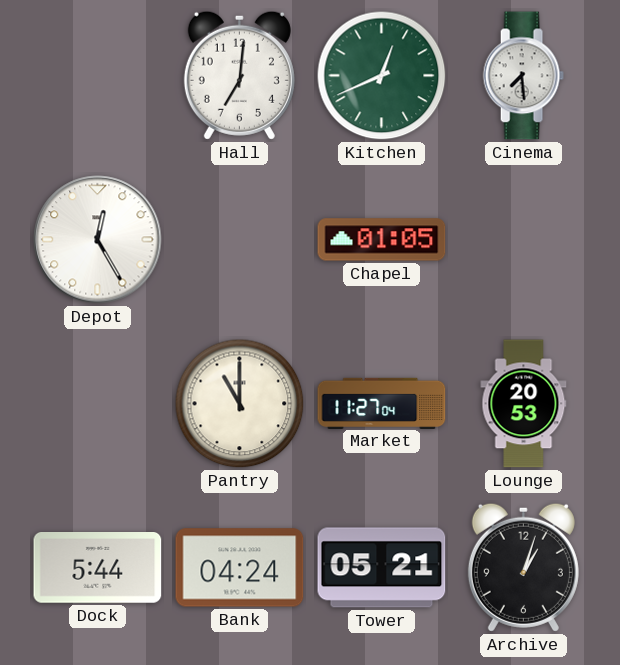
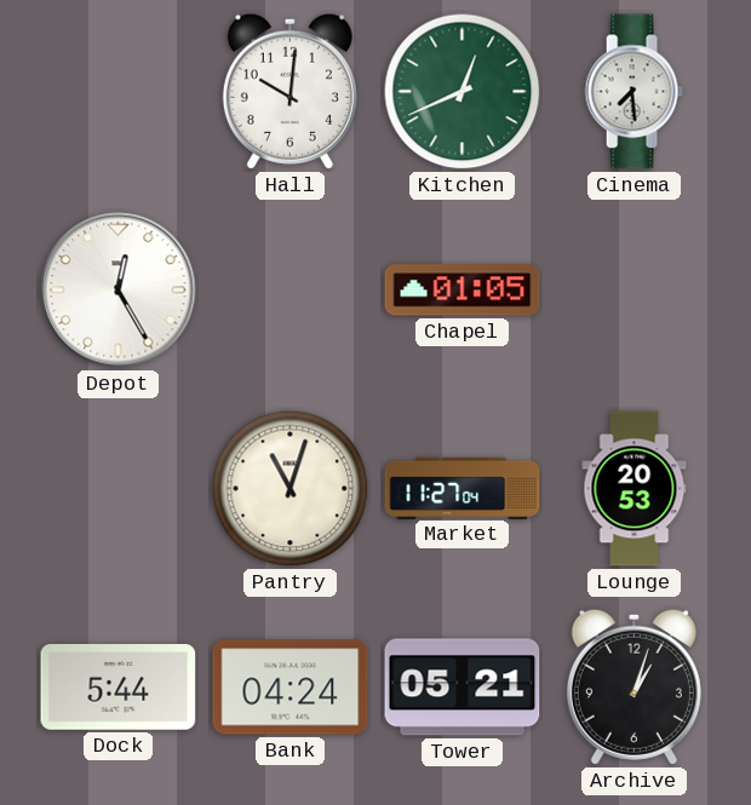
Hall: 7:01 -> 10:01
Pantry: 11:00 -> 11:03
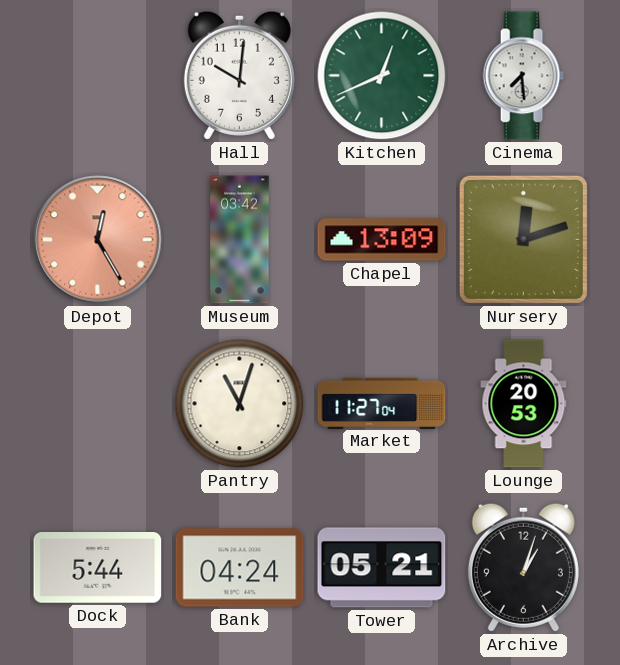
Depot dial: white -> salmon
Museum: none -> 03:42
Chapel: 01:05 -> 13:09
Nursery: none -> 12:12
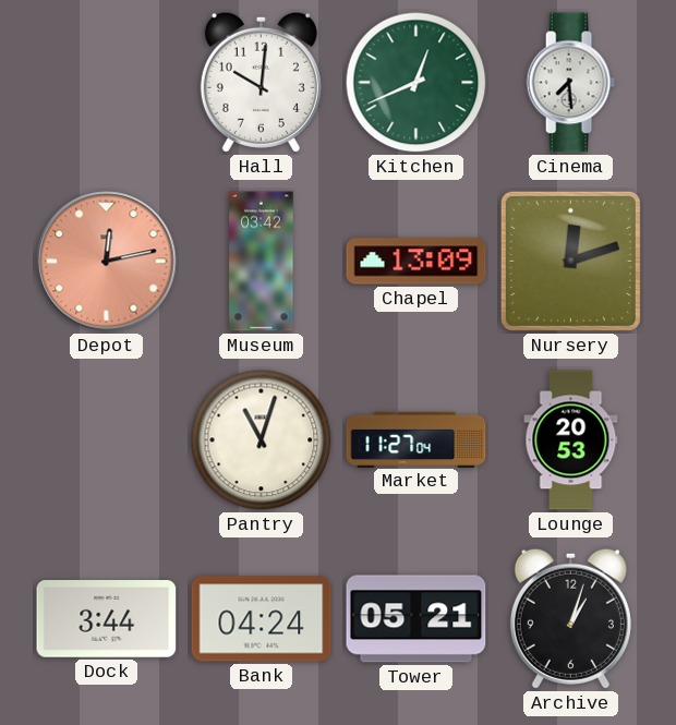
Depot: 12:25 -> 12:13
Dock: 5:44 -> 3:44
